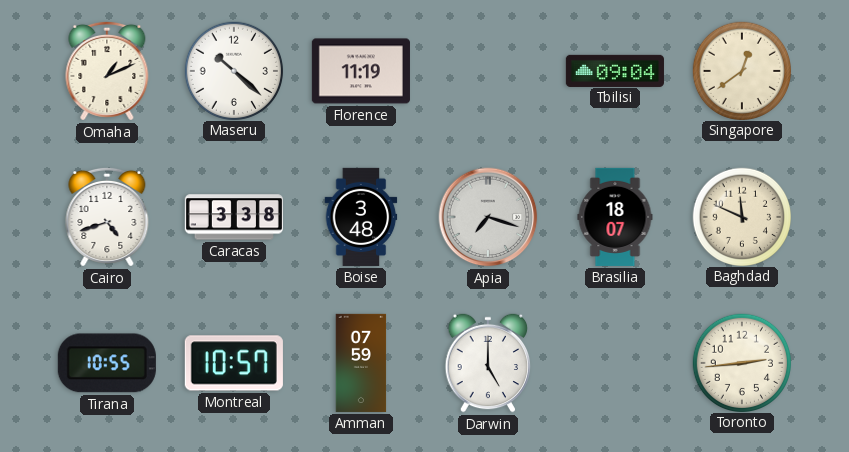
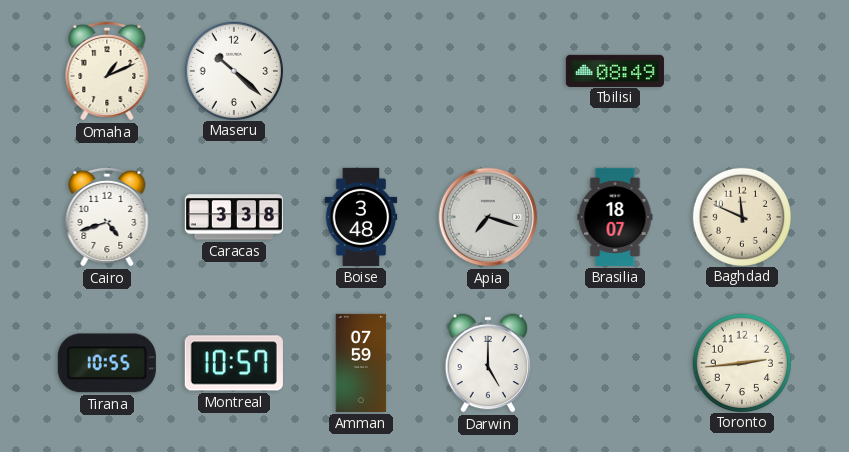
Florence: 11:19 -> none
Tbilisi: 09:04 -> 08:49
Singapore: 12:39 -> none
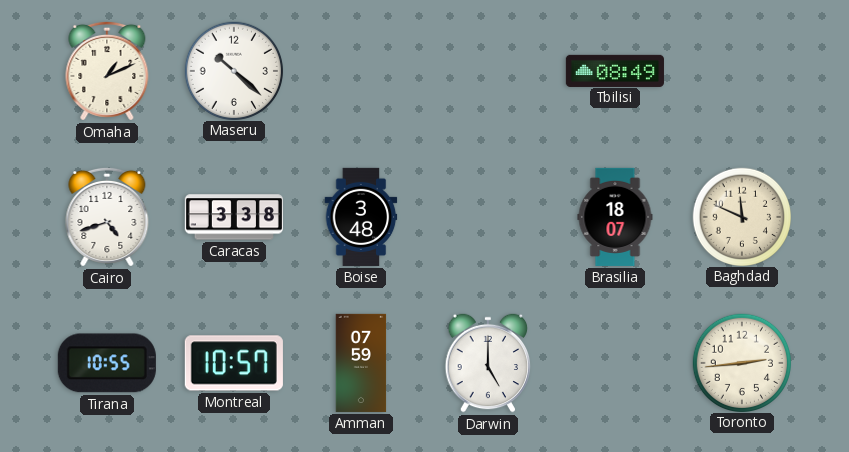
Apia: 7:18 -> none
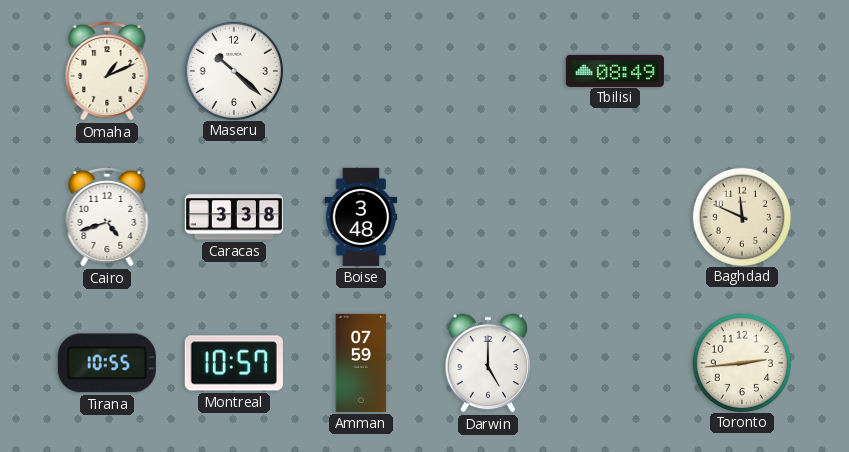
Brasilia: 18:07 -> none
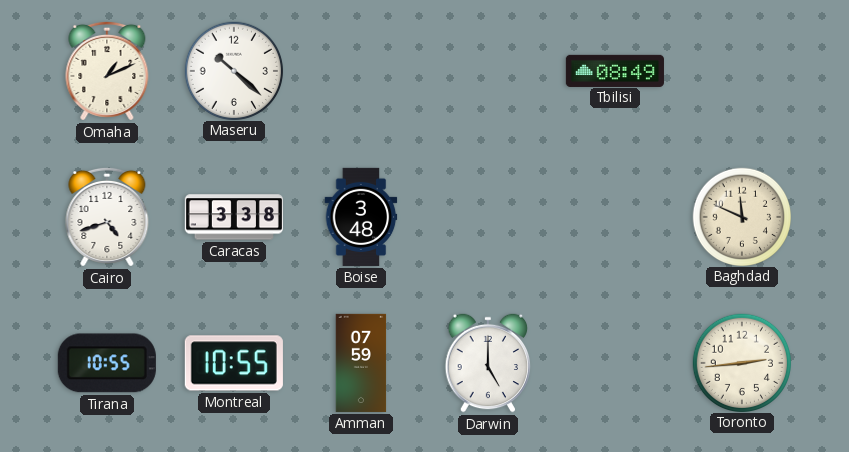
Montreal: 10:57 -> 10:55
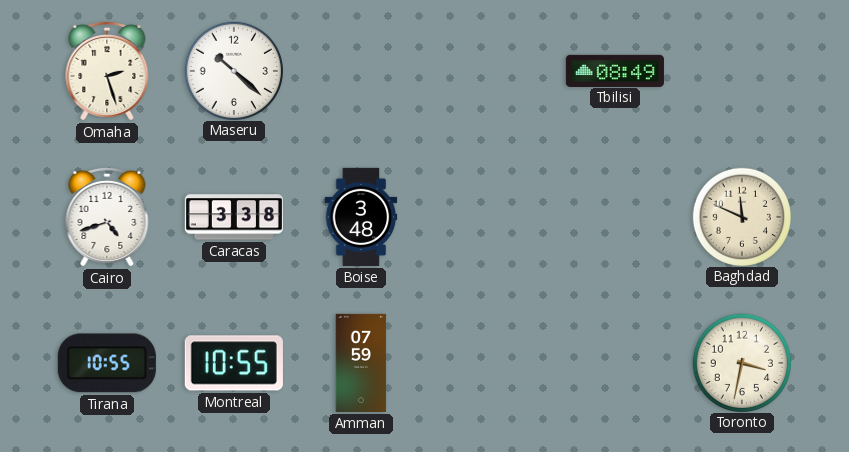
Omaha: 1:11 -> 2:27
Darwin: 5:00 -> none
Toronto: 2:44 -> 3:32
